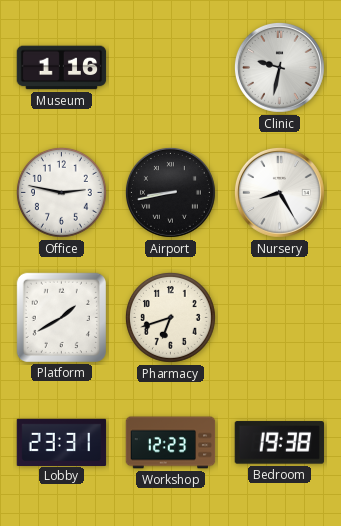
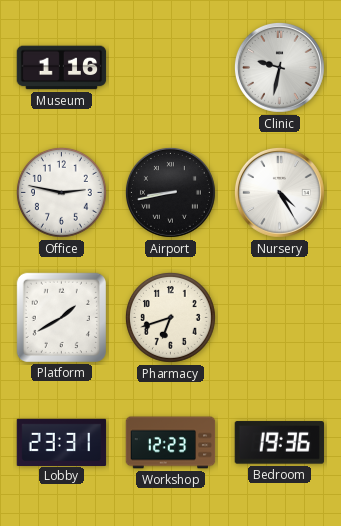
Nursery: 8:25 -> 4:25
Bedroom: 19:38 -> 19:36
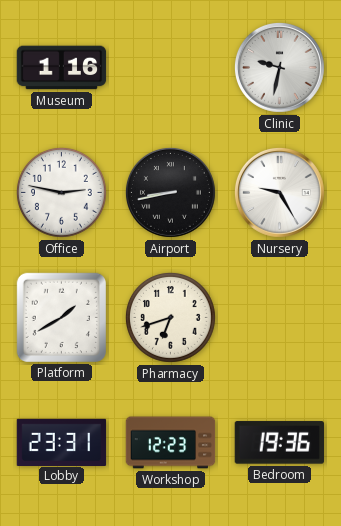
Nursery: 4:25 -> 9:25
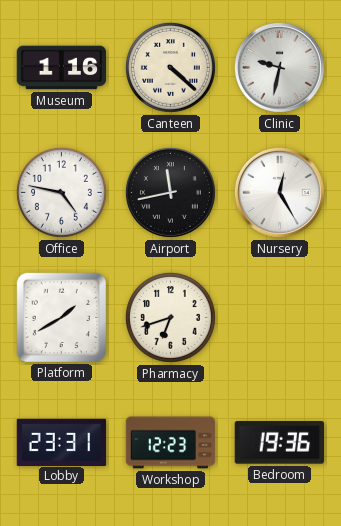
Canteen: none -> 4:22
Office: 2:47 -> 4:47
Airport: 8:43 -> 11:43
Nursery: 9:25 -> 12:25
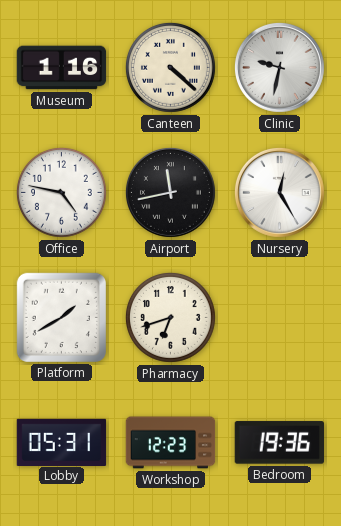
Lobby: 23:31 -> 05:31
